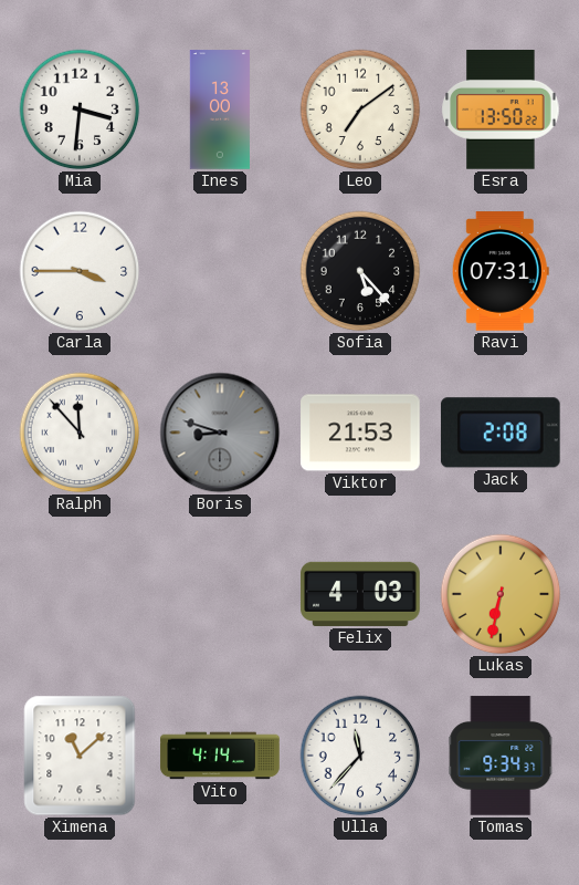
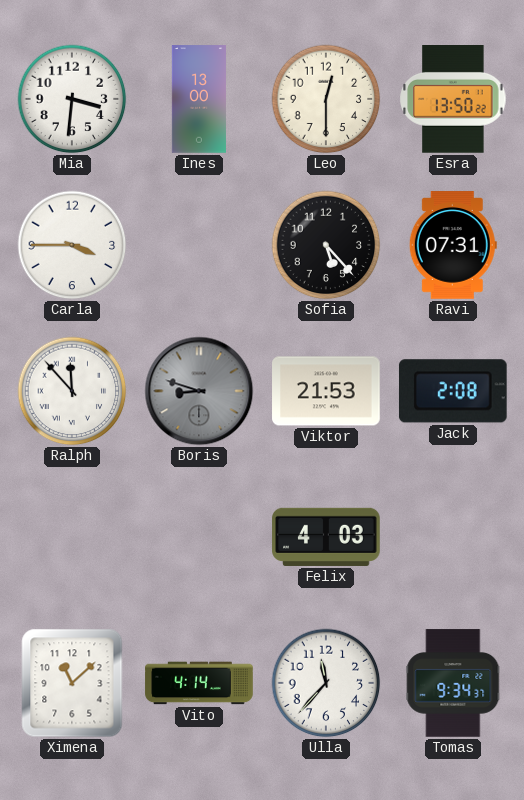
Leo: 7:09 -> 12:30
Lukas: 6:32 -> none
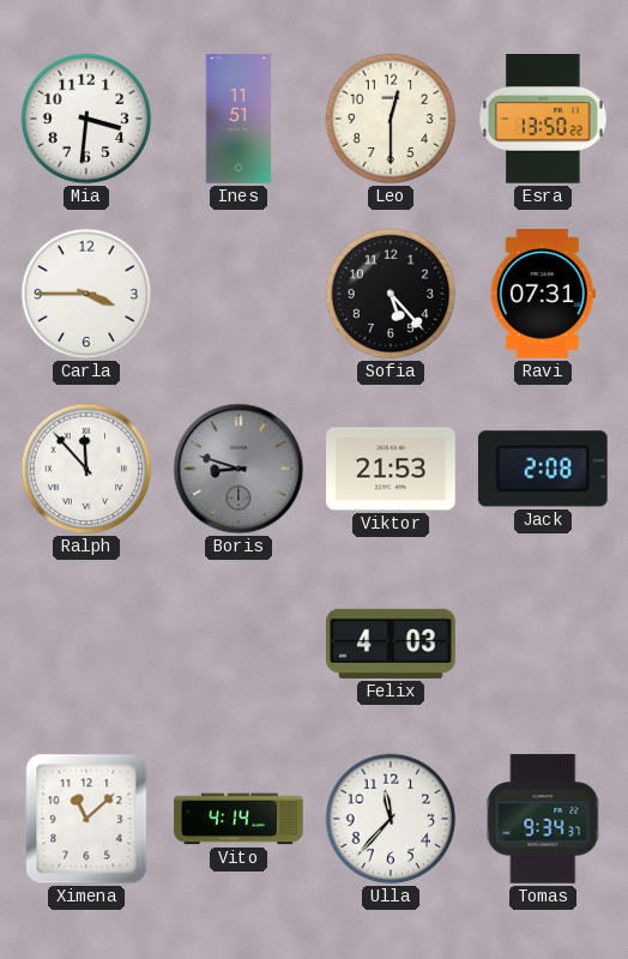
Ines: 13:00 -> 11:51
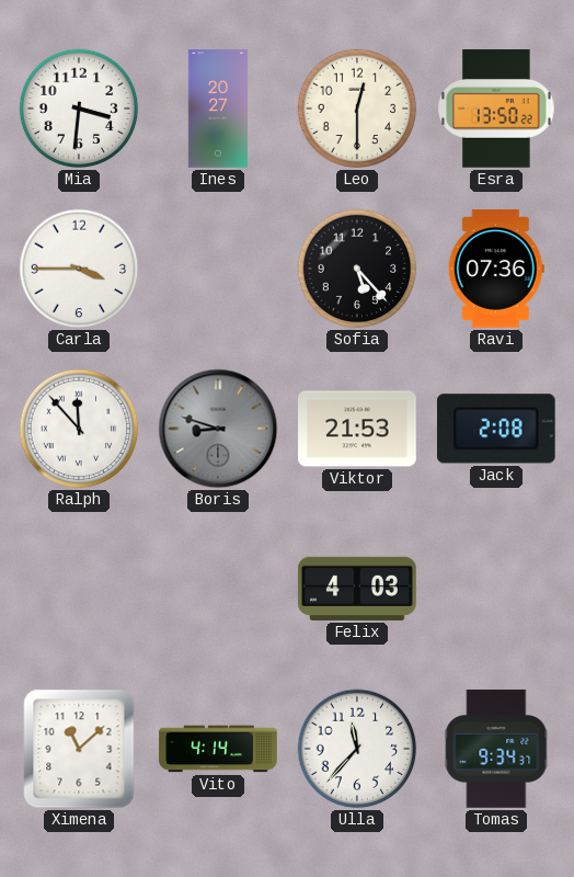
Ines: 11:51 -> 20:27
Ravi: 07:31 -> 07:36
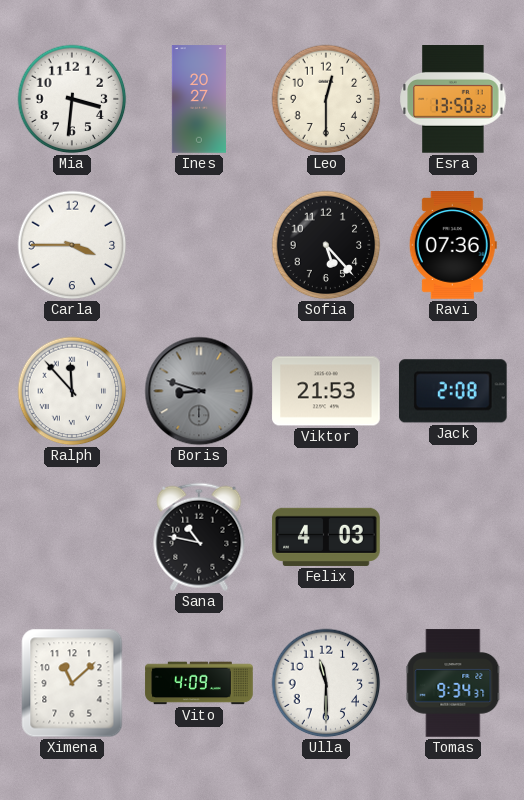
Sana: none -> 10:47
Vito: 4:14 -> 4:09
Ulla: 11:37 -> 11:30
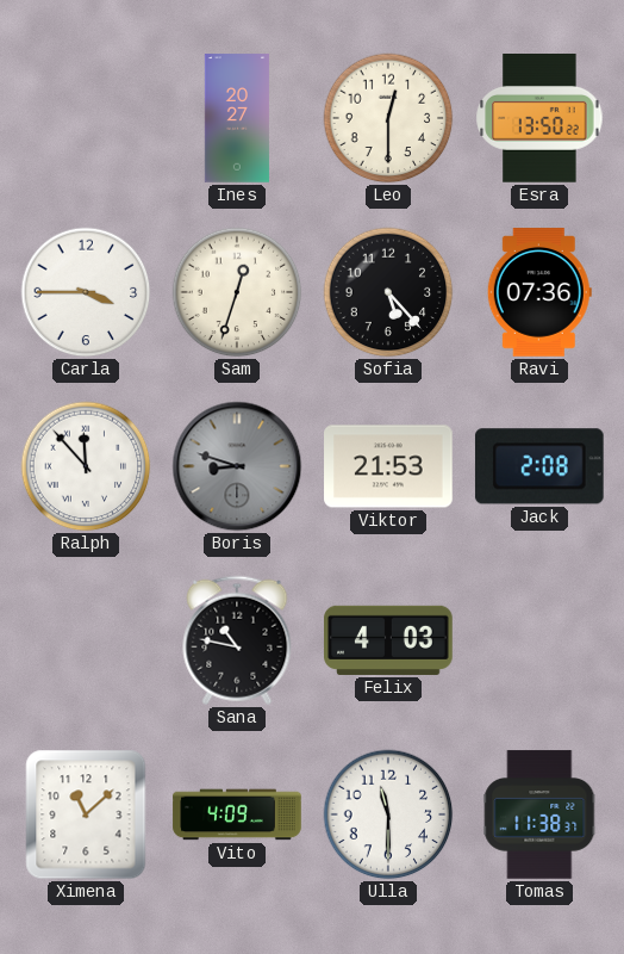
Mia: 3:31 -> none
Sam: none -> 12:33
Tomas: 9:34 -> 11:38
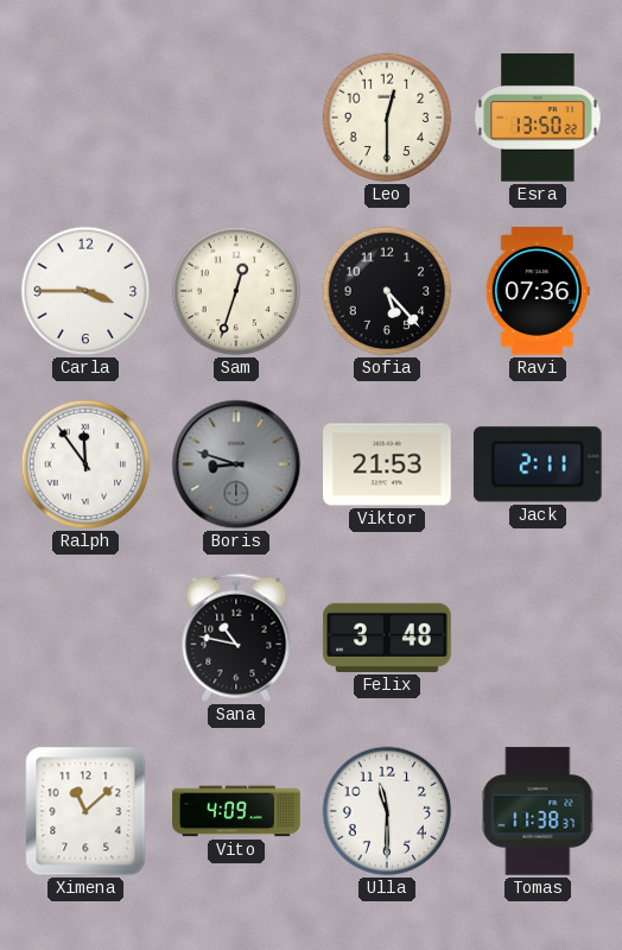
Ines: 20:27 -> none
Ralph: 11:53 -> 11:54
Jack: 2:08 -> 2:11
Felix: 4:03 -> 3:48
